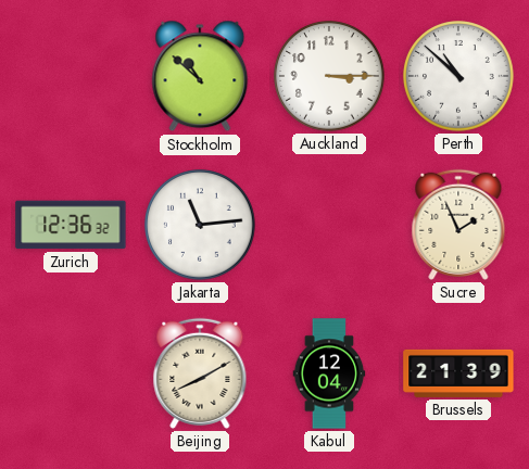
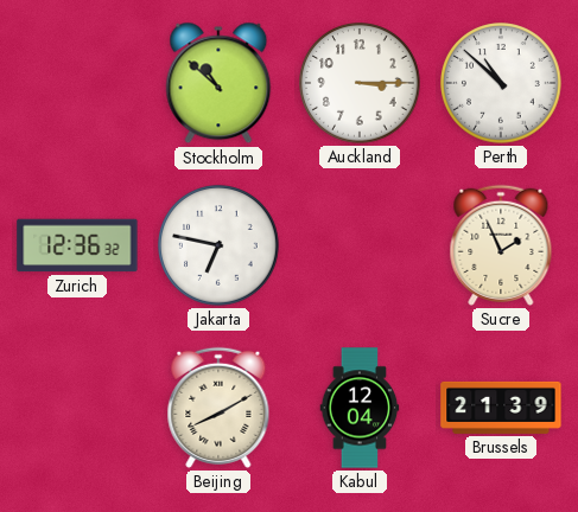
Jakarta: 11:14 -> 6:47
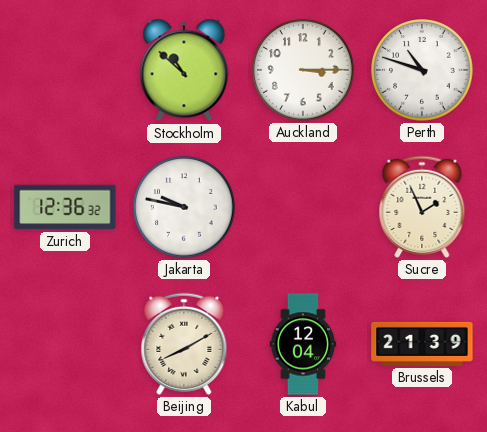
Perth: 10:52 -> 10:48
Jakarta: 6:47 -> 9:47
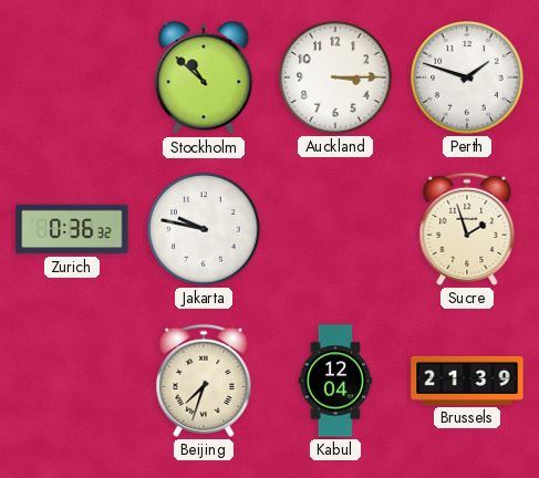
Perth: 10:48 -> 1:48
Zurich: 12:36 -> 0:36
Sucre: 1:56 -> 1:57
Beijing: 8:10 -> 7:33
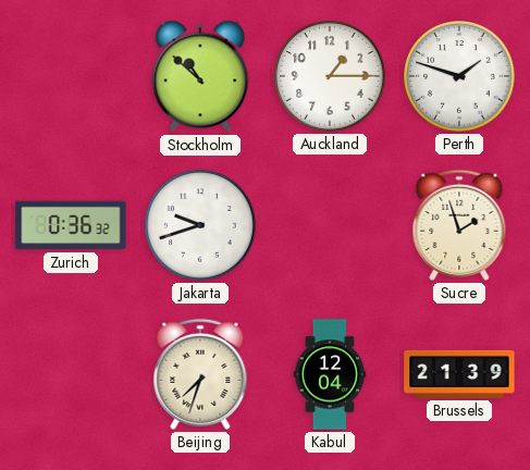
Auckland: 3:15 -> 1:15
Jakarta: 9:47 -> 9:42
